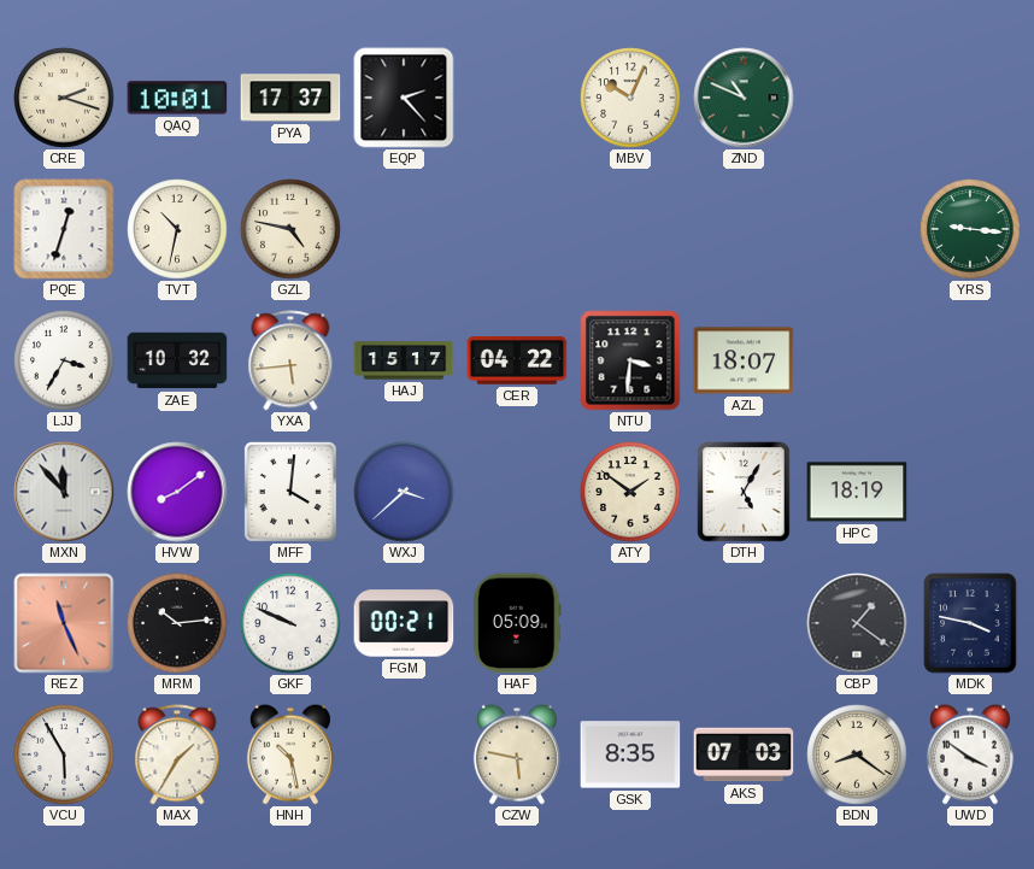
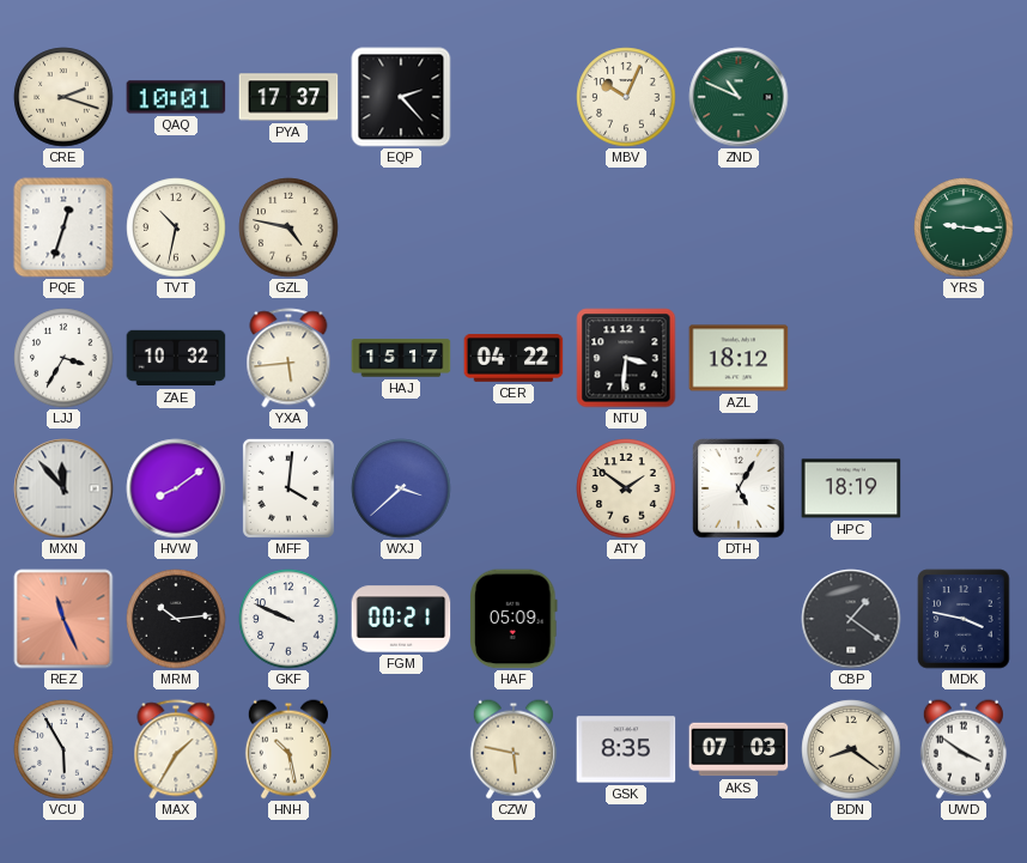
AZL: 18:07 -> 18:12
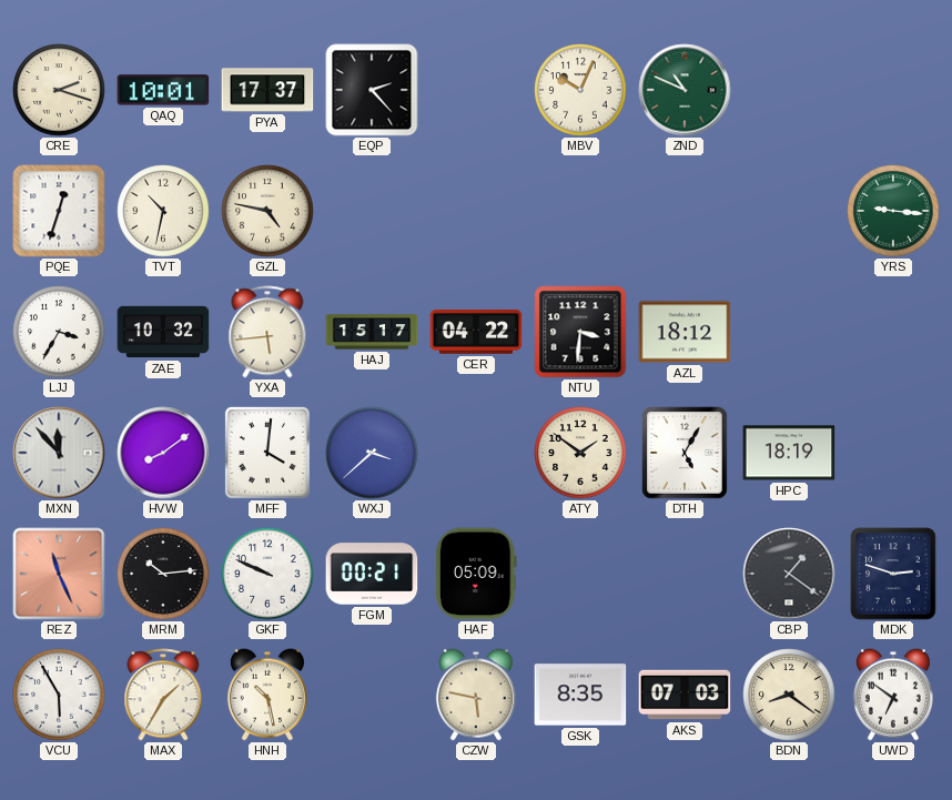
MDK: 3:47 -> 2:48
UWD: 3:51 -> 6:51
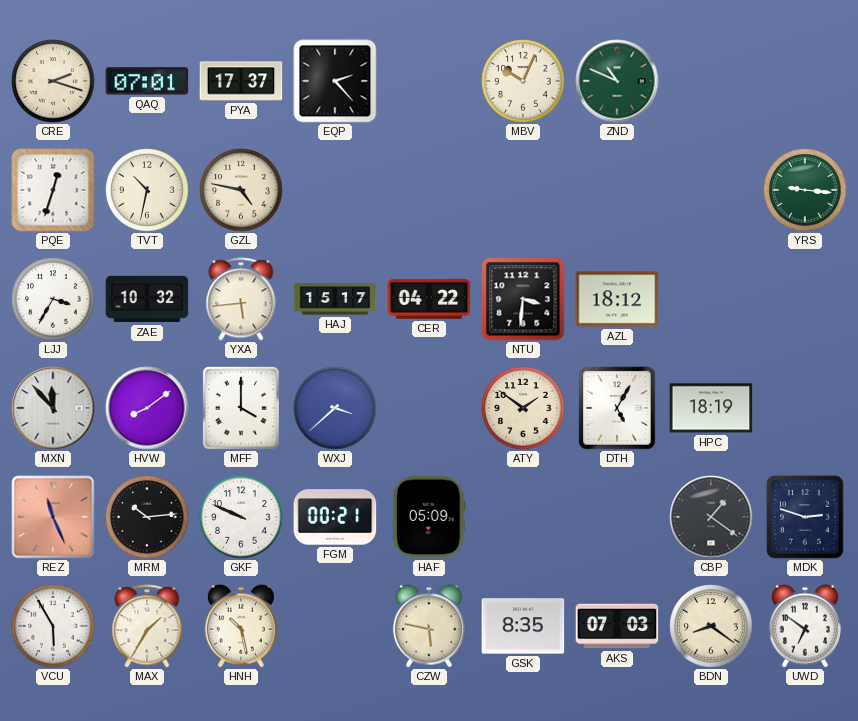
QAQ: 10:01 -> 07:01
MFF: 4:01 -> 4:00
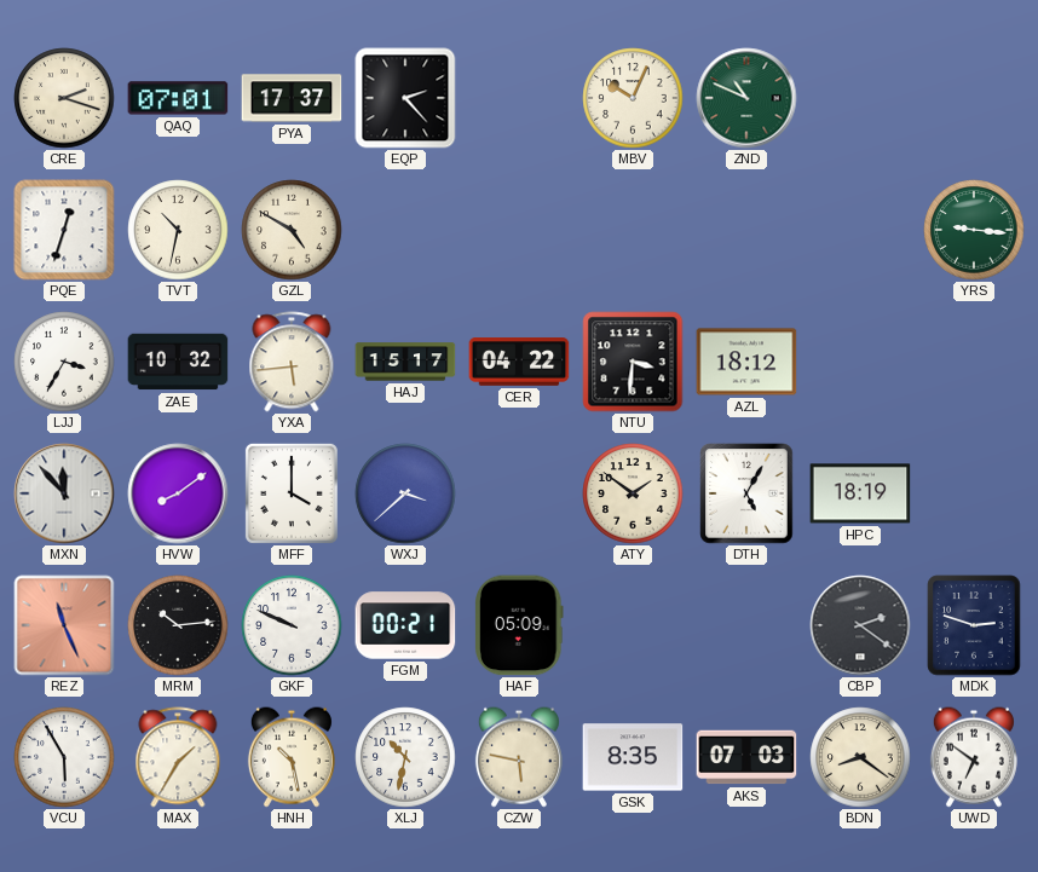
GZL: 4:47 -> 4:50
CBP: 1:21 -> 2:21
XLJ: none -> 10:32
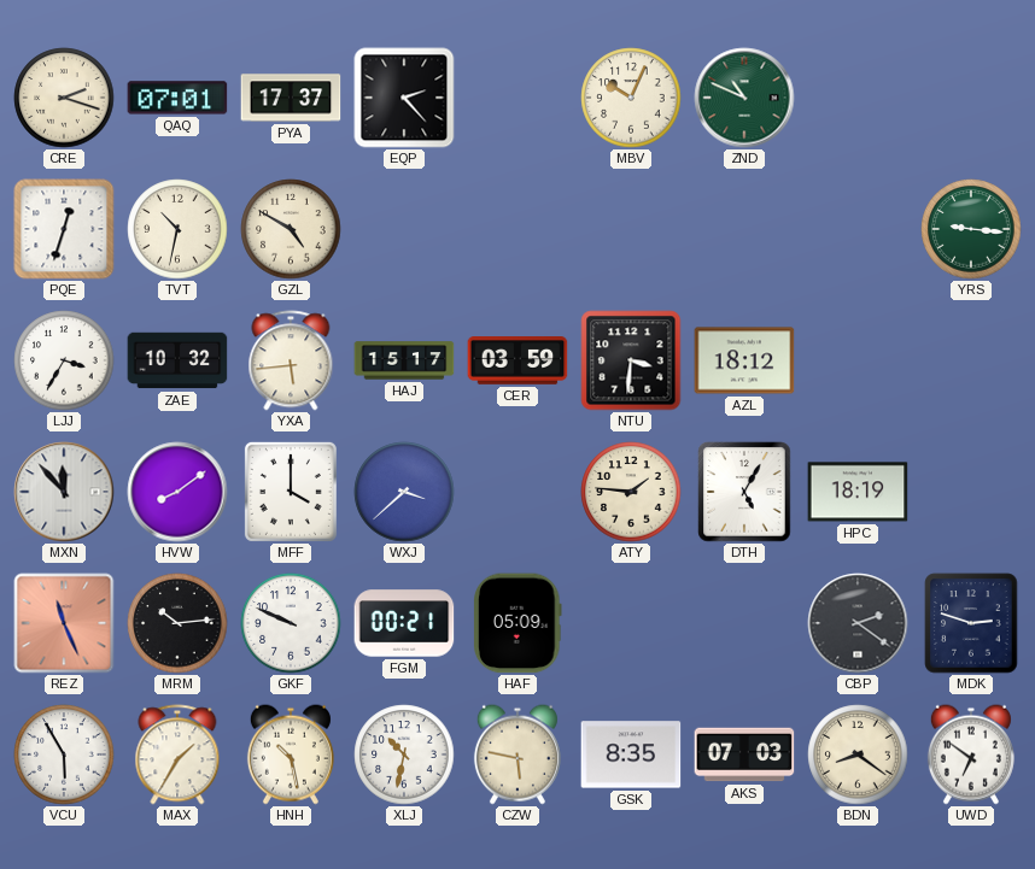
CER: 04:22 -> 03:59
ATY: 1:51 -> 1:46
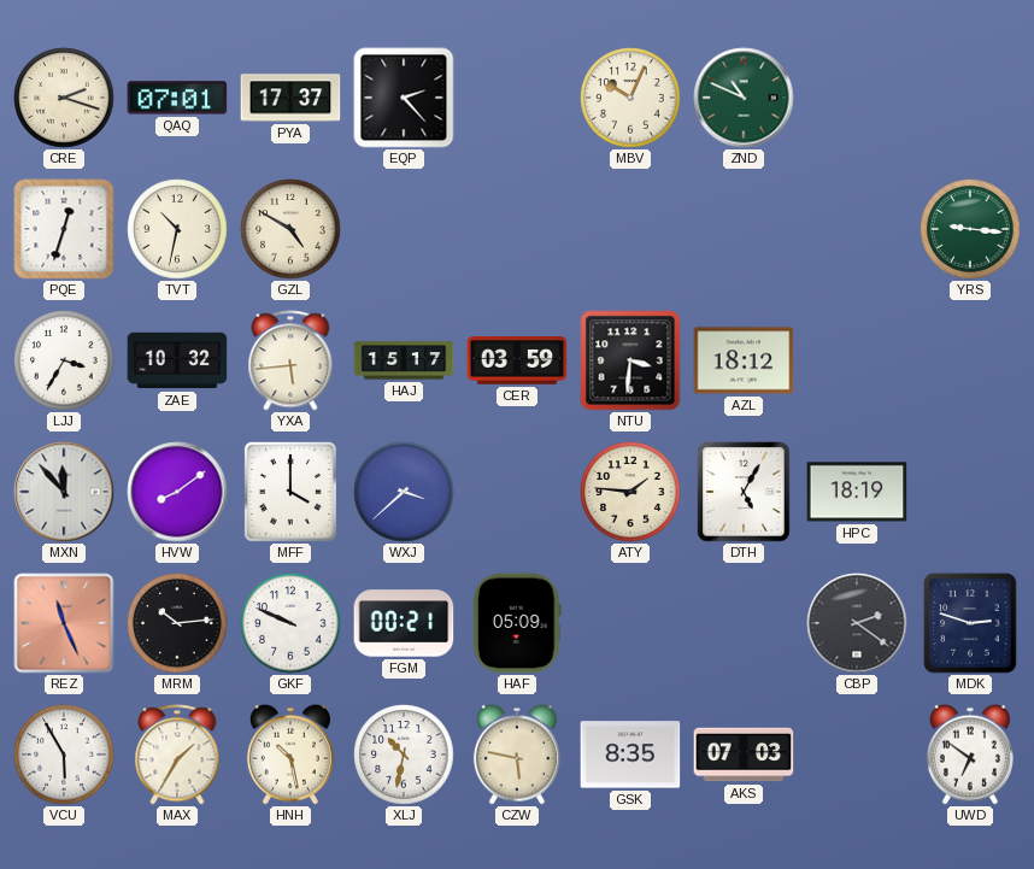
BDN: 8:21 -> none
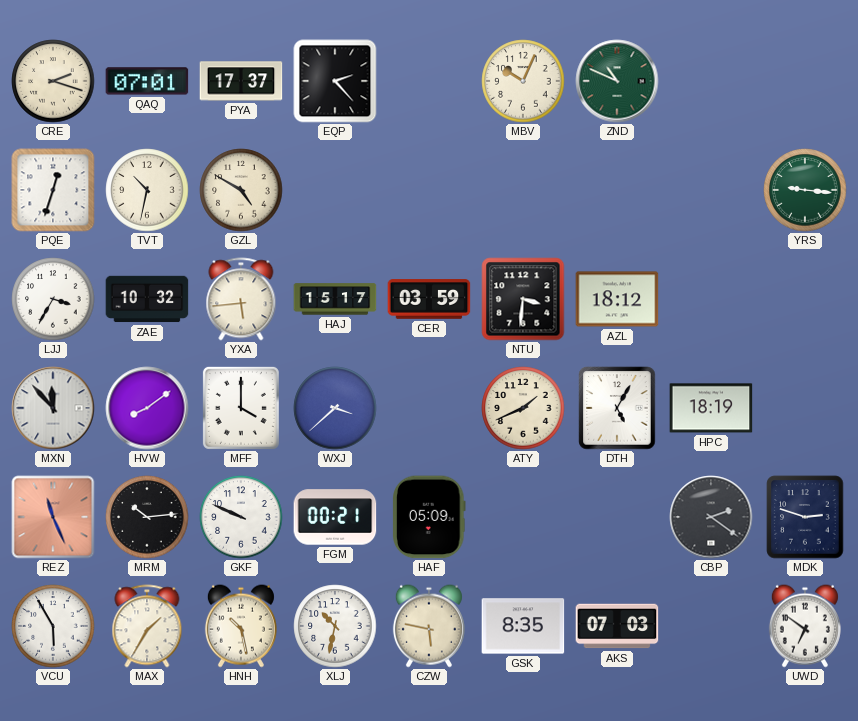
ATY: 1:46 -> 1:41
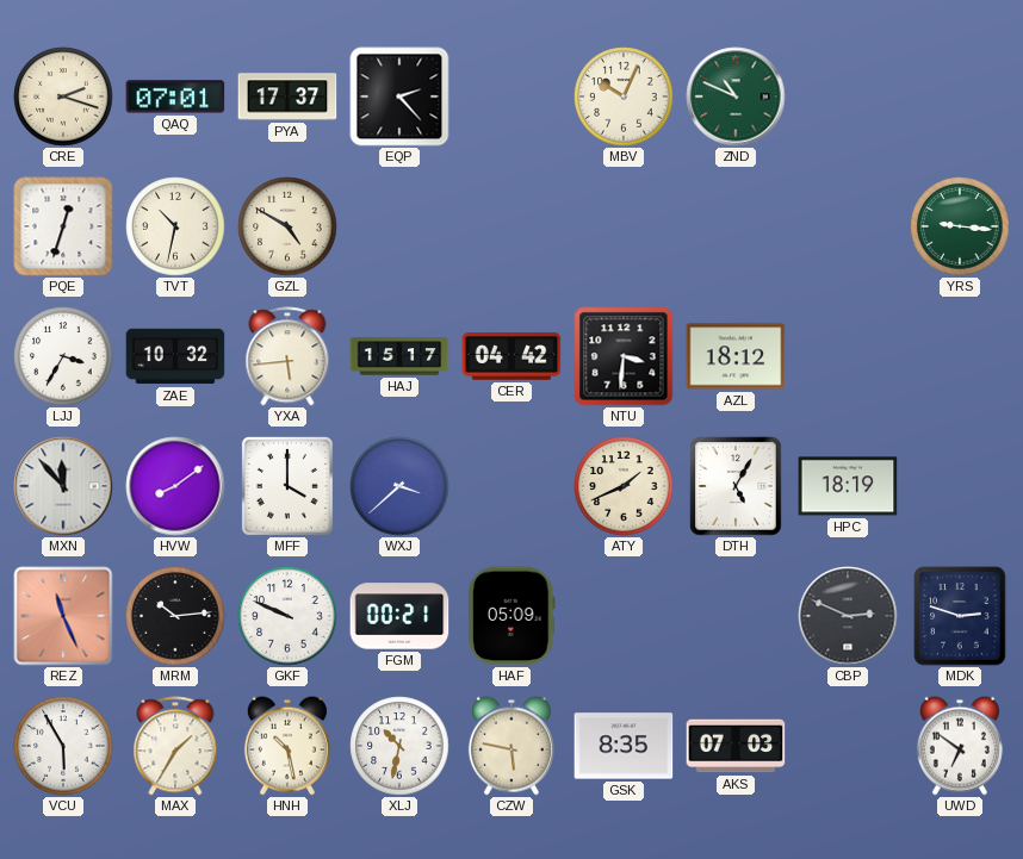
CER: 03:59 -> 04:42
CBP: 2:21 -> 2:49
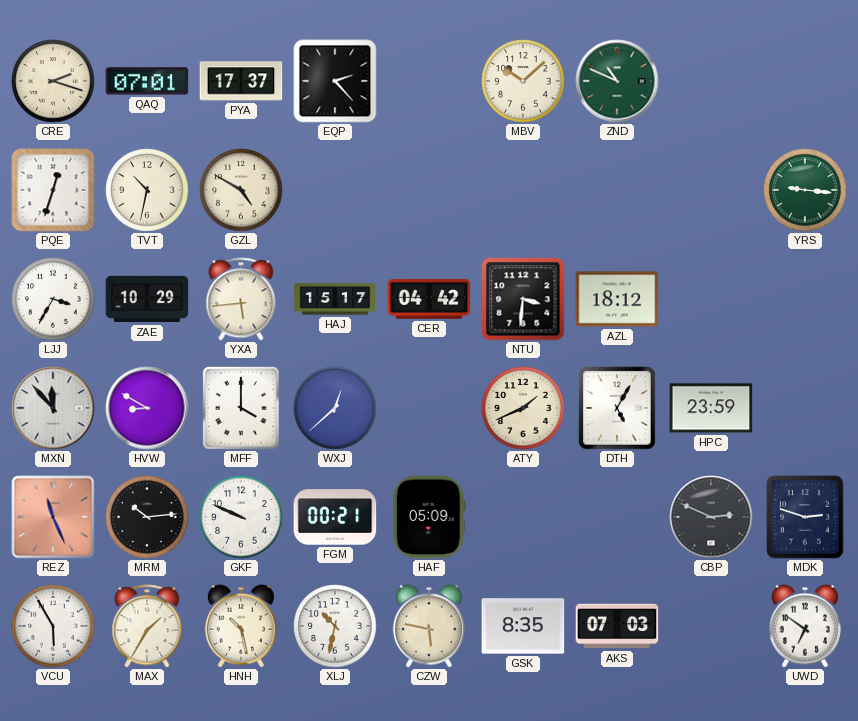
MBV: 10:04 -> 10:08
ZAE: 10:32 -> 10:29
HVW: 8:09 -> 8:50
WXJ: 3:38 -> 12:38
HPC: 18:19 -> 23:59
